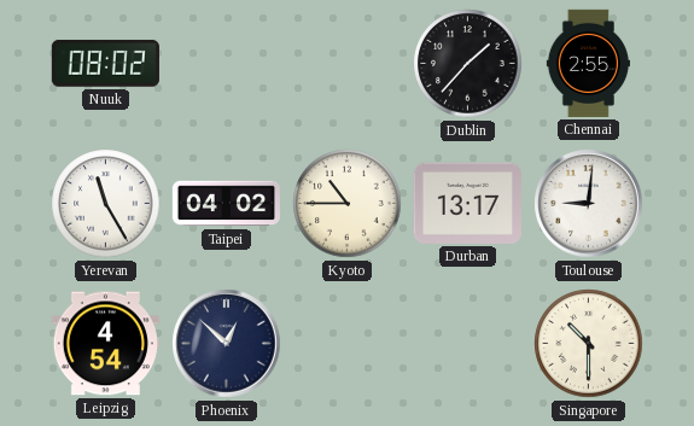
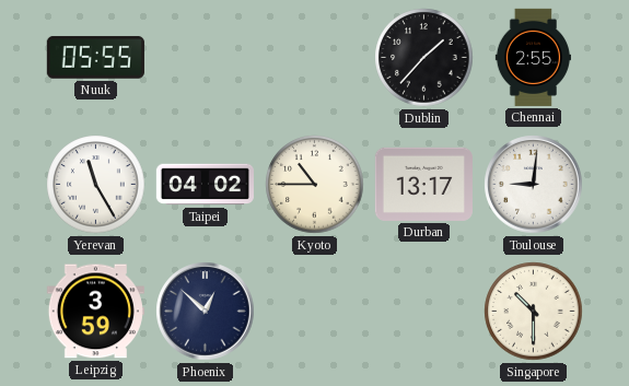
Nuuk: 08:02 -> 05:55
Leipzig: 4:54 -> 3:59
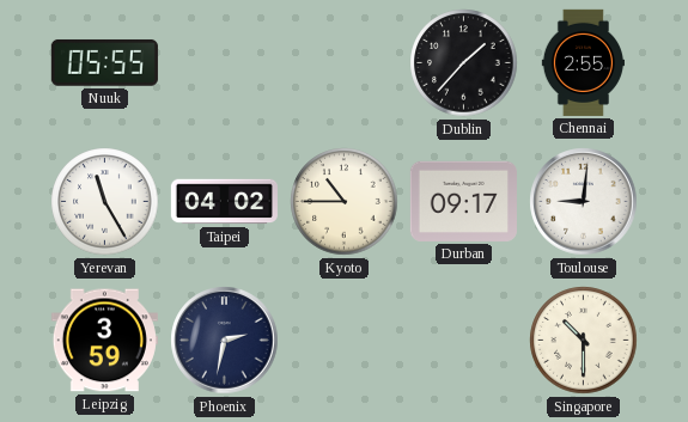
Durban: 13:17 -> 09:17
Phoenix: 12:52 -> 2:32
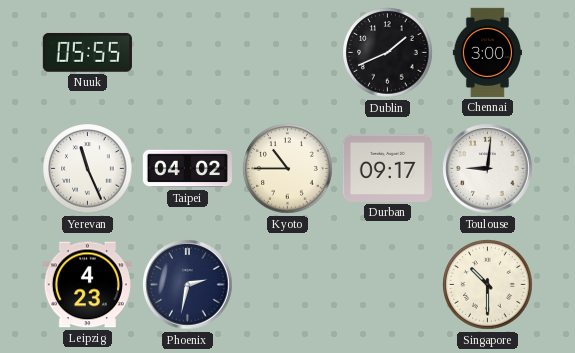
Dublin: 1:37 -> 1:41
Chennai: 2:55 -> 3:00
Yerevan: 11:25 -> 11:26
Leipzig: 3:59 -> 4:23
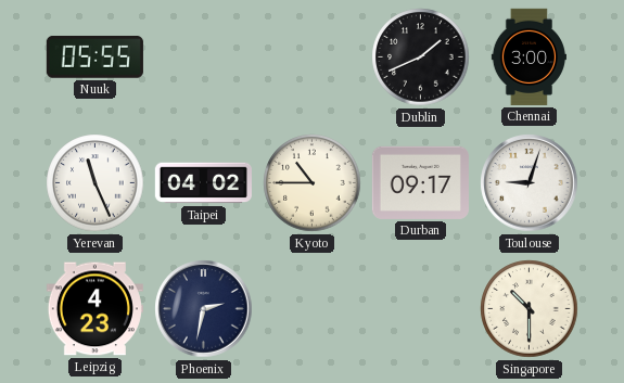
Toulouse: 9:01 -> 9:03
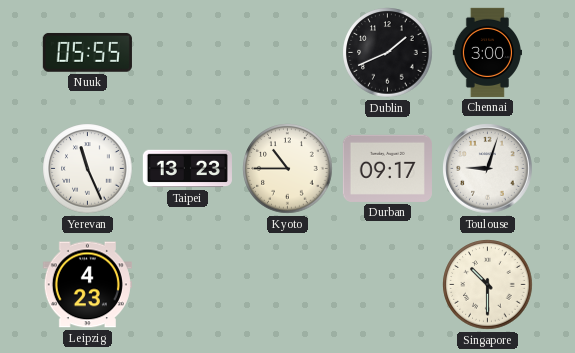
Taipei: 04:02 -> 13:23
Phoenix: 2:32 -> none
